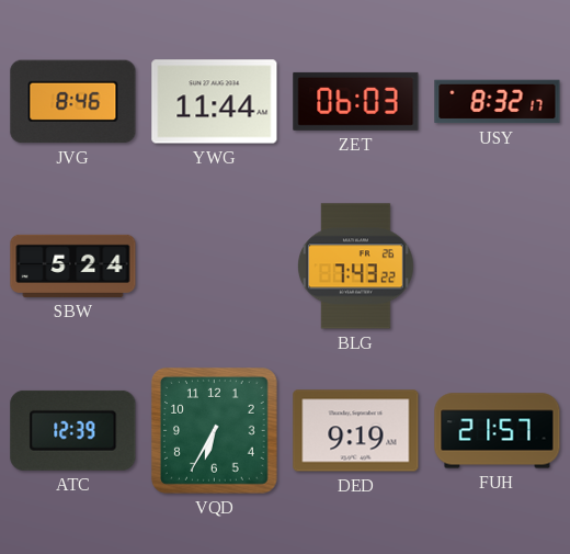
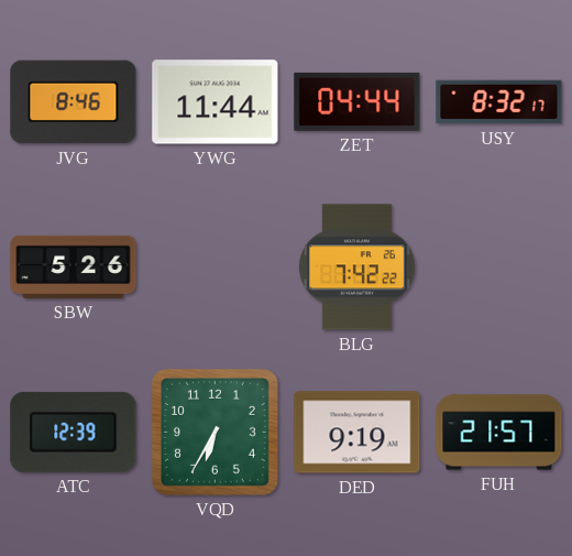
ZET: 06:03 -> 04:44
SBW: 5:24 -> 5:26
BLG: 7:43 -> 7:42
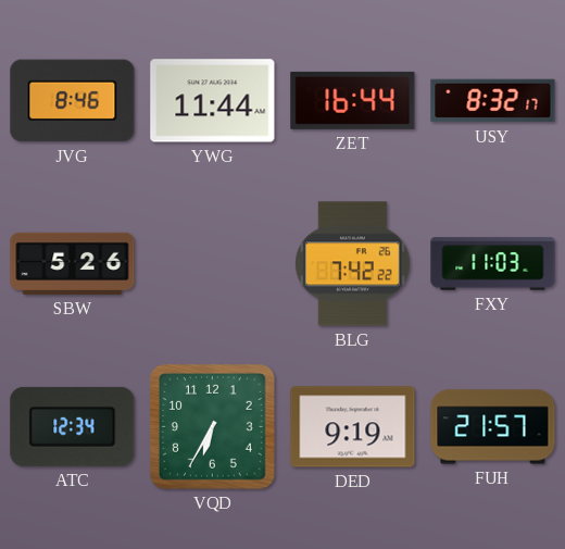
ZET: 04:44 -> 16:44
FXY: none -> 11:03
ATC: 12:39 -> 12:34
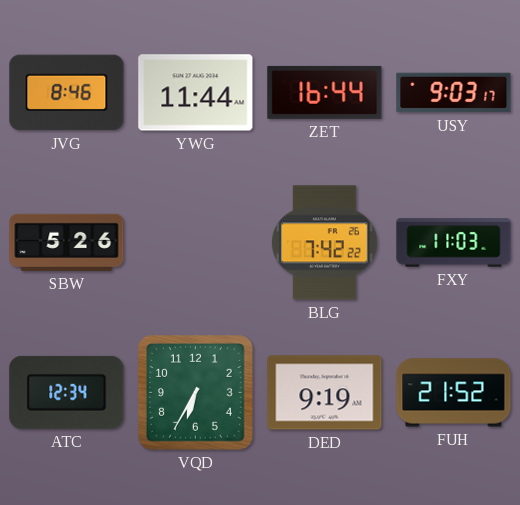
USY: 8:32 -> 9:03
FUH: 21:57 -> 21:52
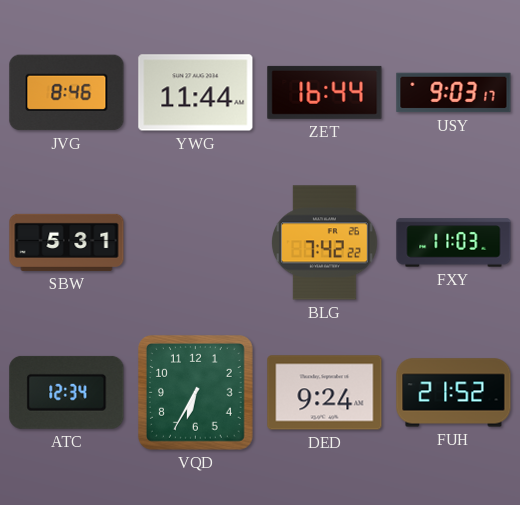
SBW: 5:26 -> 5:31
DED: 9:19 -> 9:24
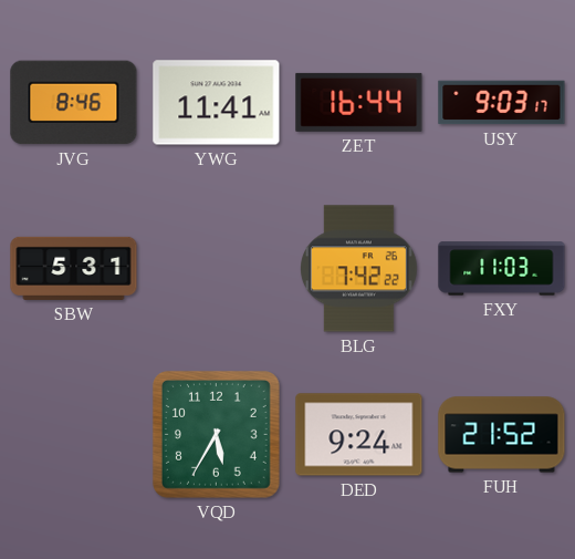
YWG: 11:44 -> 11:41
ATC: 12:34 -> none
VQD: 6:35 -> 5:35
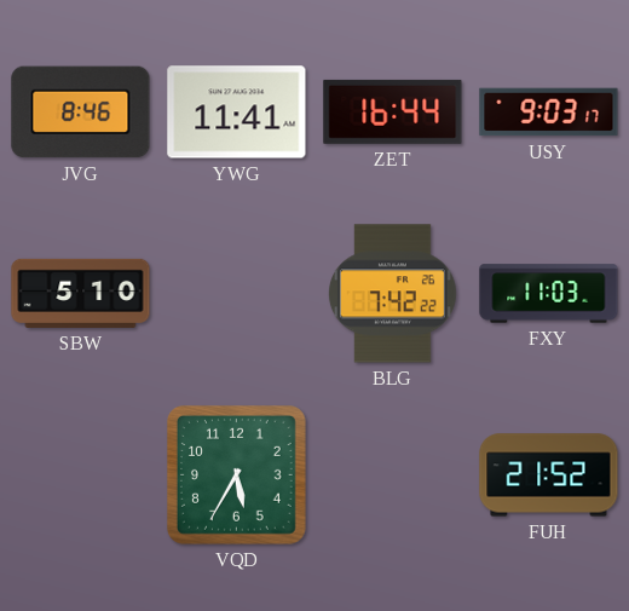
SBW: 5:31 -> 5:10
DED: 9:24 -> none
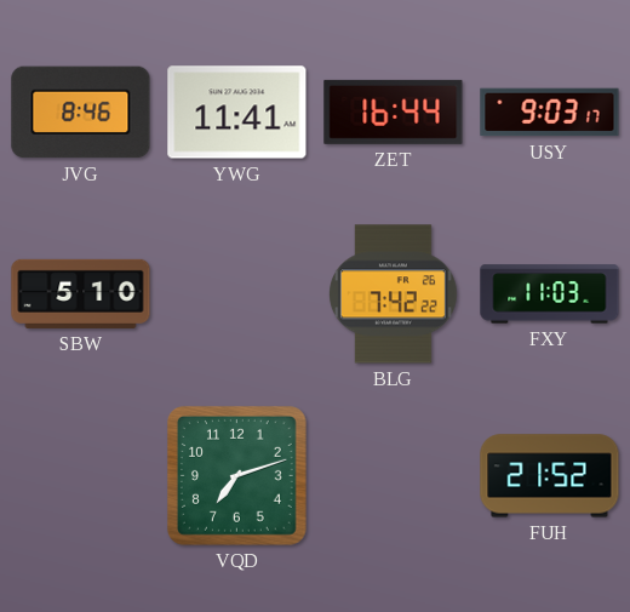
VQD: 5:35 -> 7:12
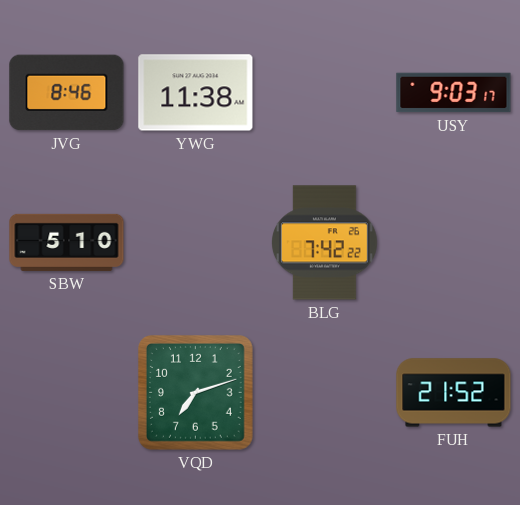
YWG: 11:41 -> 11:38
ZET: 16:44 -> none
FXY: 11:03 -> none
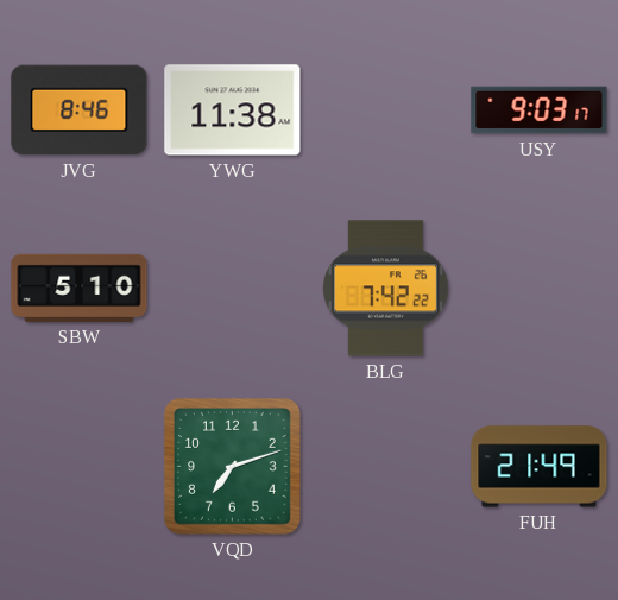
FUH: 21:52 -> 21:49
